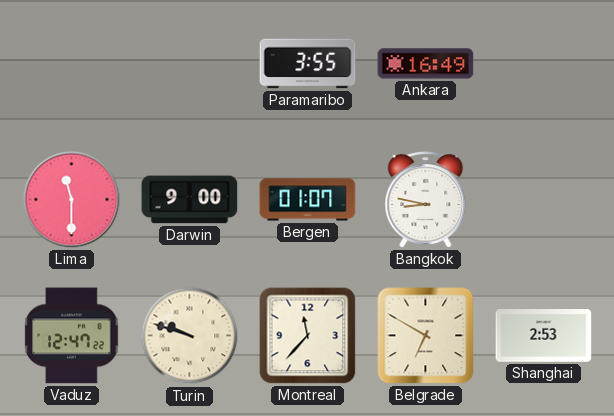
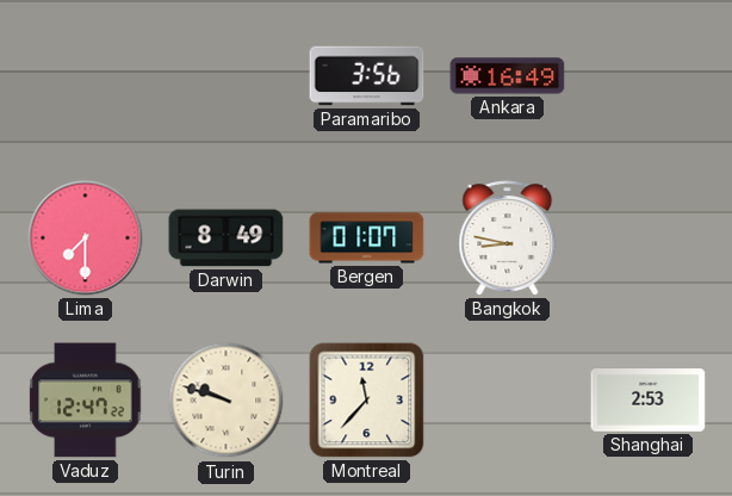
Paramaribo: 3:55 -> 3:56
Lima: 11:30 -> 7:30
Darwin: 9:00 -> 8:49
Belgrade: 6:50 -> none
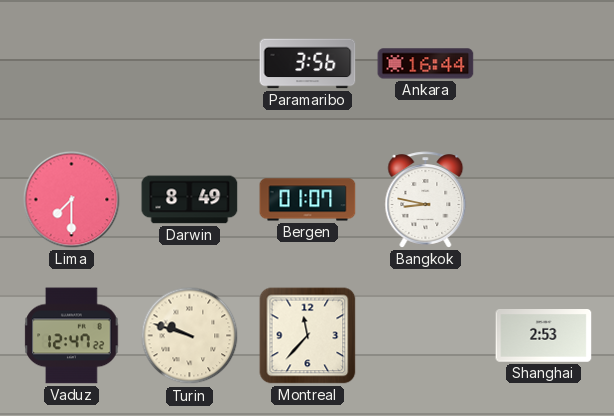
Ankara: 16:49 -> 16:44
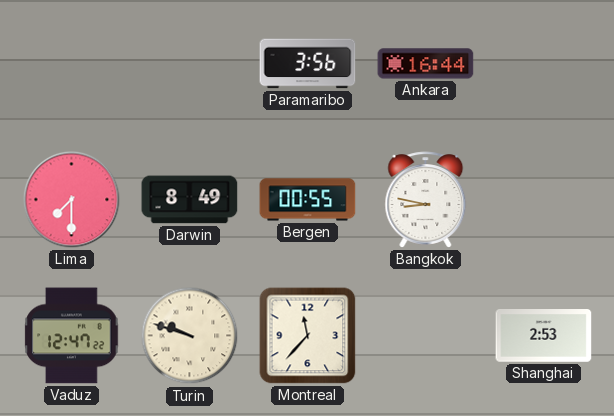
Bergen: 01:07 -> 00:55
